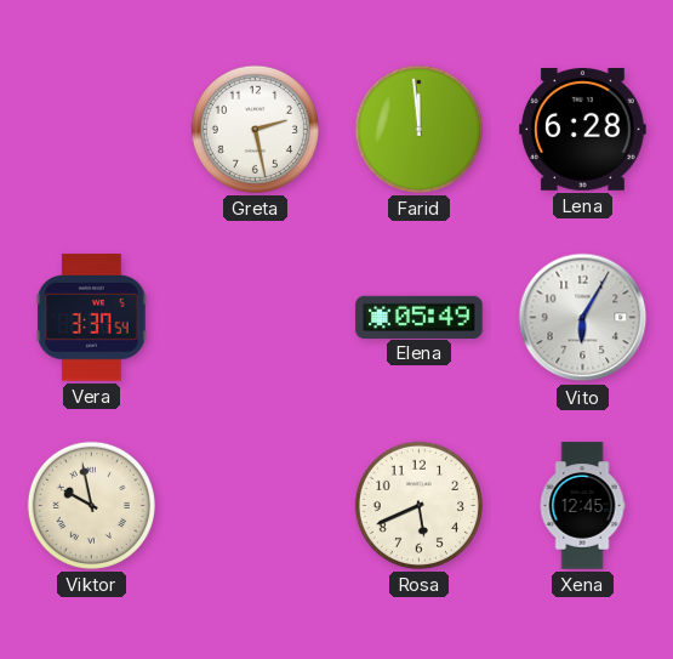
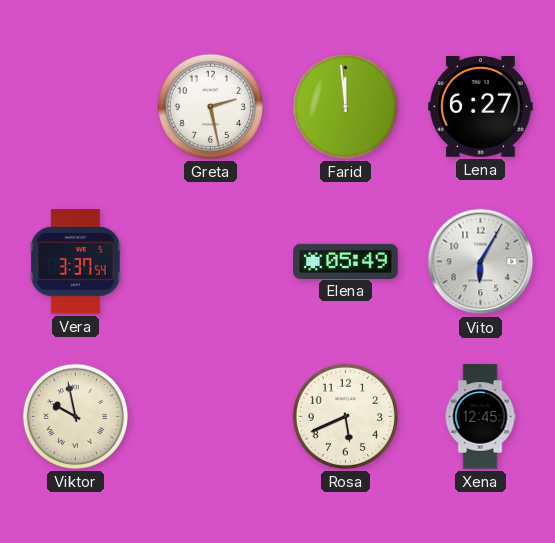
Lena: 6:28 -> 6:27
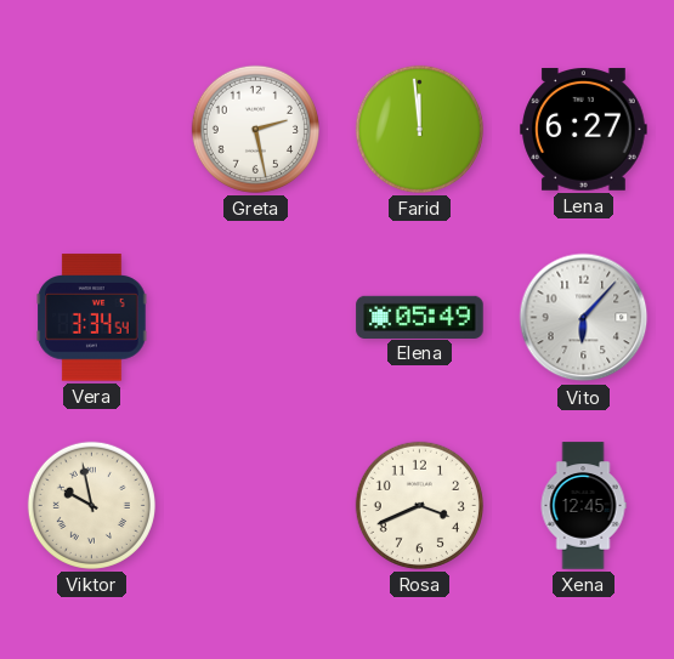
Vera: 3:37 -> 3:34
Vito: 6:05 -> 6:07
Rosa: 5:41 -> 3:41
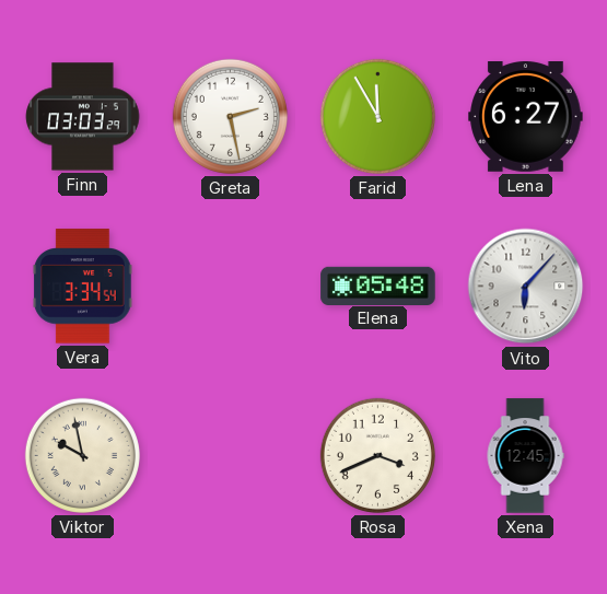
Finn: none -> 03:03
Farid: 11:59 -> 11:55
Elena: 05:49 -> 05:48
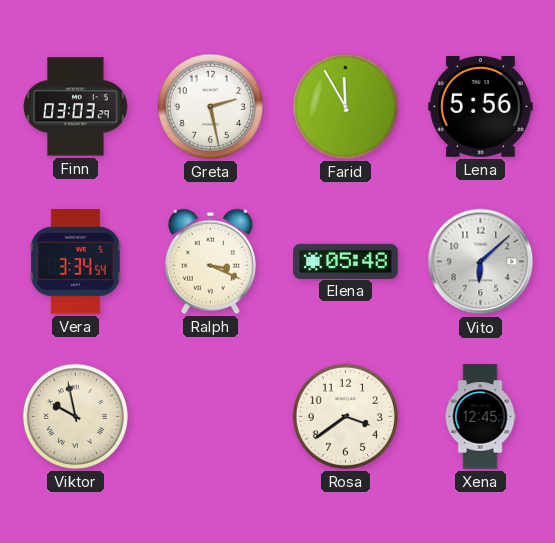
Lena: 6:27 -> 5:56
Ralph: none -> 3:19
Vito: 6:07 -> 6:08
Rosa: 3:41 -> 3:39
